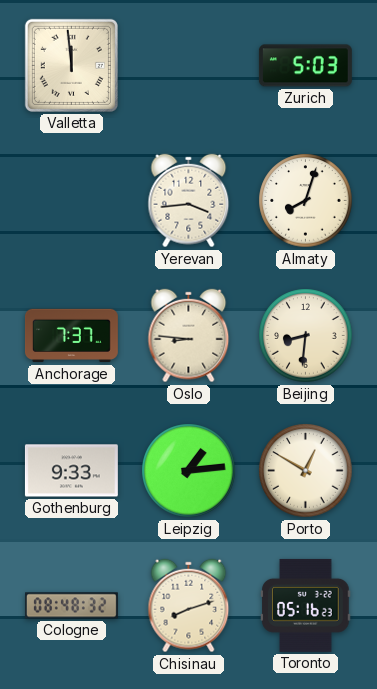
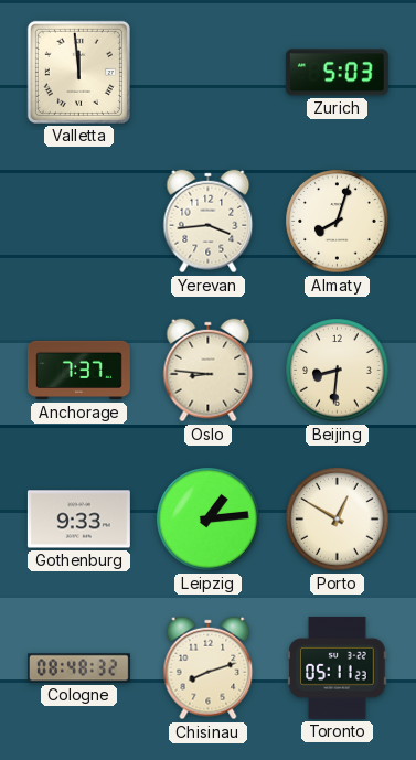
Toronto: 05:16 -> 05:11
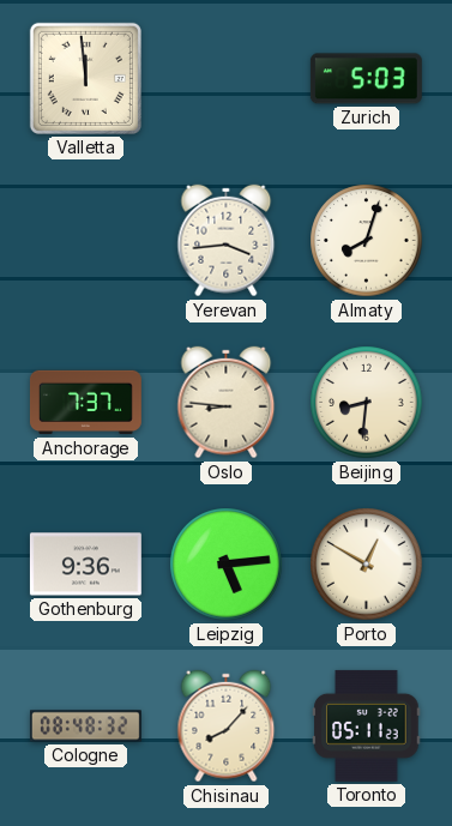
Gothenburg: 9:33 -> 9:36
Leipzig: 1:14 -> 5:14
Chisinau: 8:12 -> 8:07
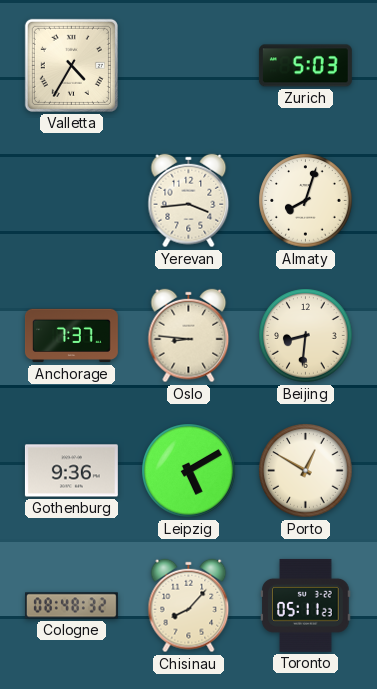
Valletta: 11:59 -> 4:35
Leipzig: 5:14 -> 5:10
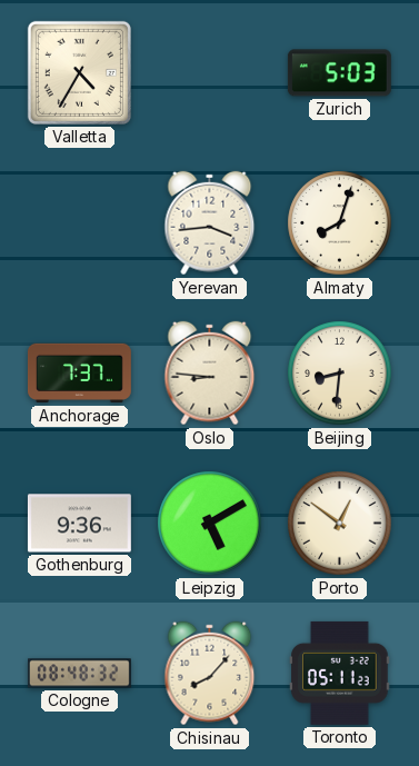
Porto: 12:50 -> 12:51
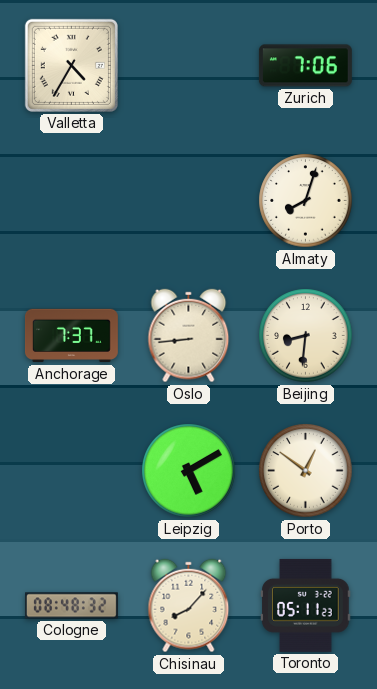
Zurich: 5:03 -> 7:06
Yerevan: 3:44 -> none
Oslo: 8:46 -> 8:44
Gothenburg: 9:36 -> none
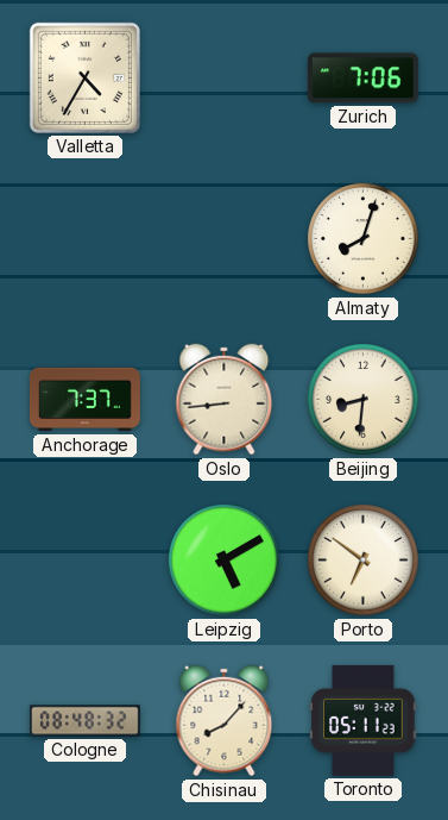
Porto: 12:51 -> 6:51
